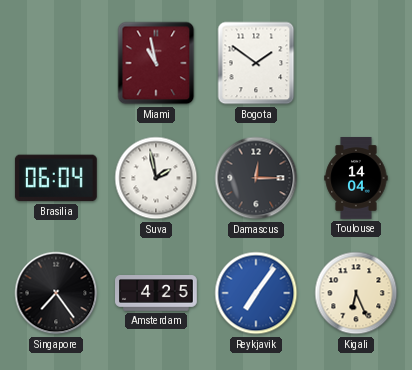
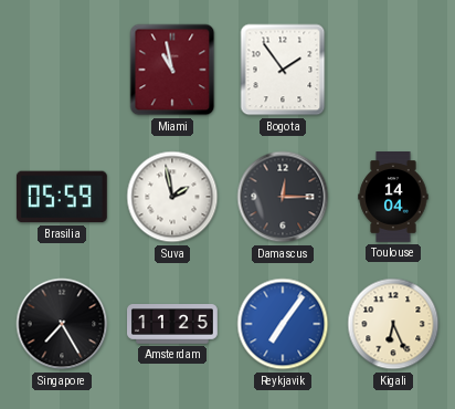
Bogota: 1:51 -> 1:54
Brasilia: 06:04 -> 05:59
Singapore: 7:24 -> 7:25
Amsterdam: 4:25 -> 11:25
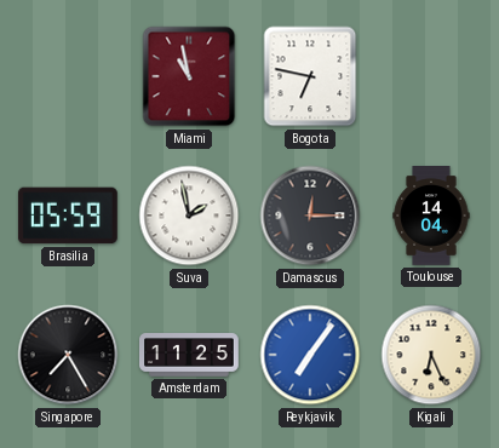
Bogota: 1:54 -> 6:47
